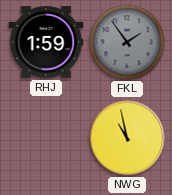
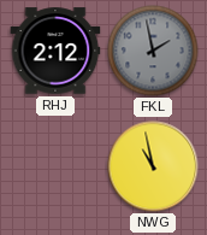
RHJ: 1:59 -> 2:12
FKL: 1:54 -> 1:58
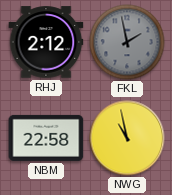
NBM: none -> 22:58
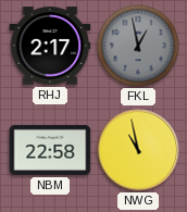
RHJ: 2:12 -> 2:17
FKL: 1:58 -> 12:58
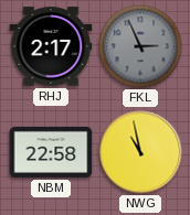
FKL: 12:58 -> 2:56
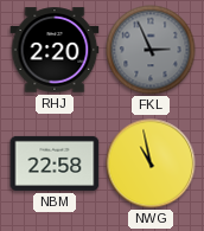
RHJ: 2:17 -> 2:20
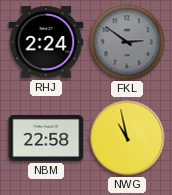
RHJ: 2:20 -> 2:24
FKL: 2:56 -> 2:51
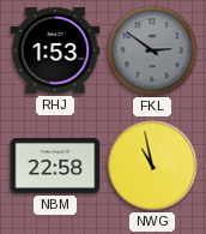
RHJ: 2:24 -> 1:53
